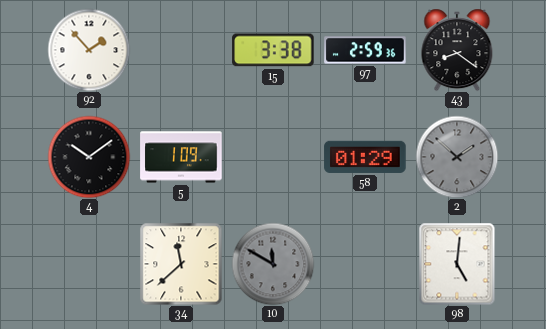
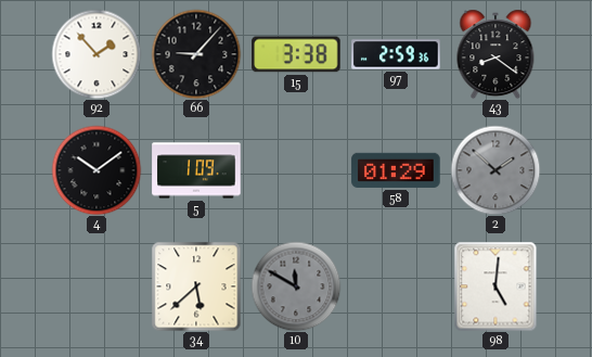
66: none -> 9:07
34: 11:38 -> 5:38
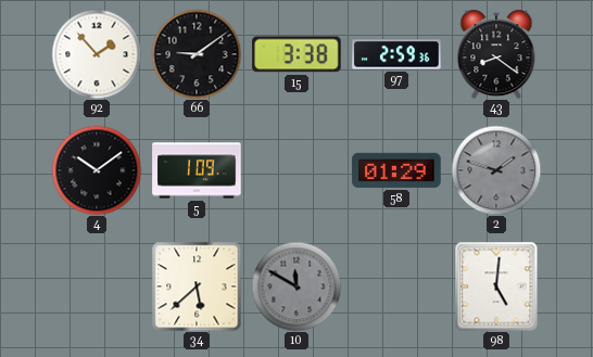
66: 9:07 -> 9:09
2: 1:52 -> 1:48
